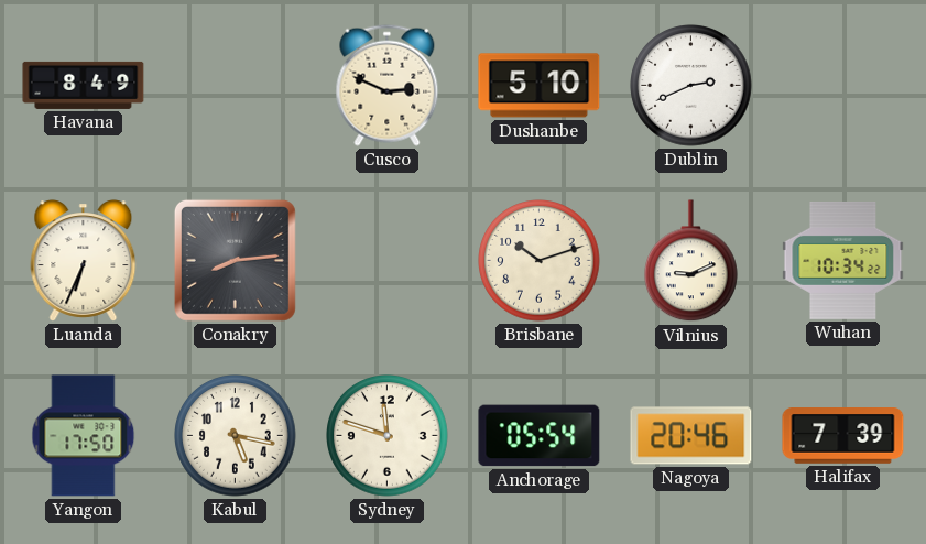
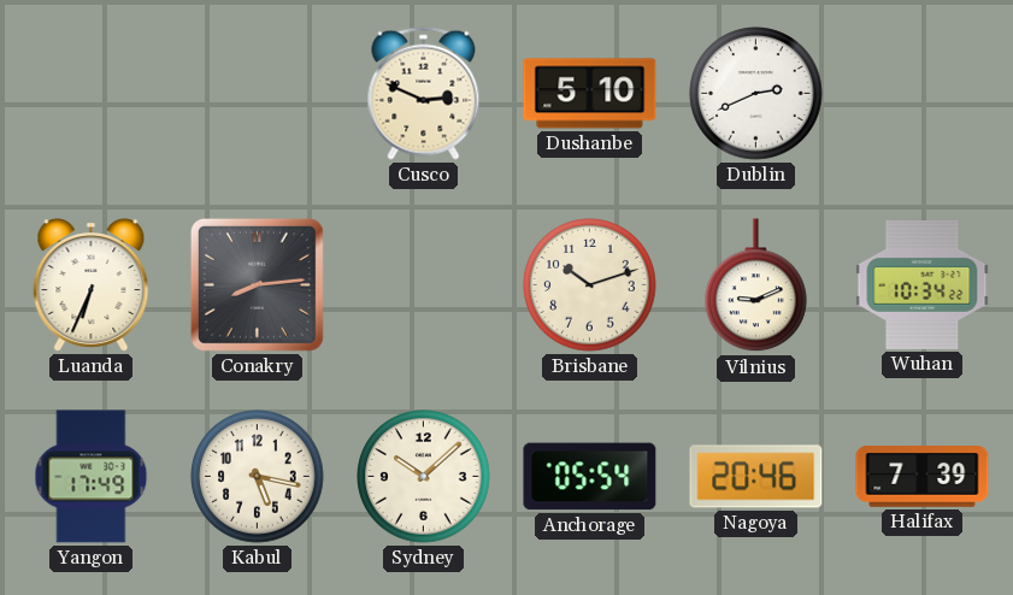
Havana: 8:49 -> none
Yangon: 17:50 -> 17:49
Sydney: 11:48 -> 10:08
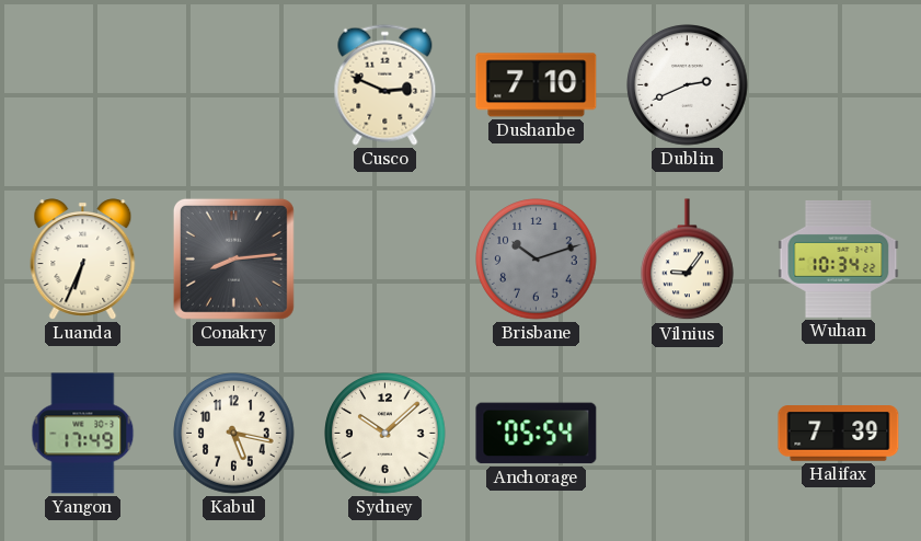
Dushanbe: 5:10 -> 7:10
Brisbane dial: cream -> grey
Vilnius: 9:11 -> 9:06
Nagoya: 20:46 -> none
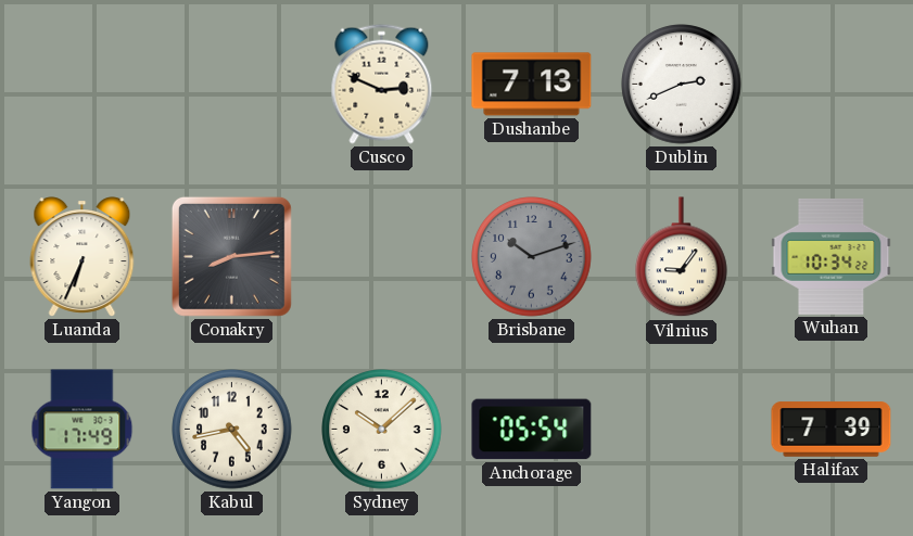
Dushanbe: 7:10 -> 7:13
Kabul: 5:17 -> 4:43
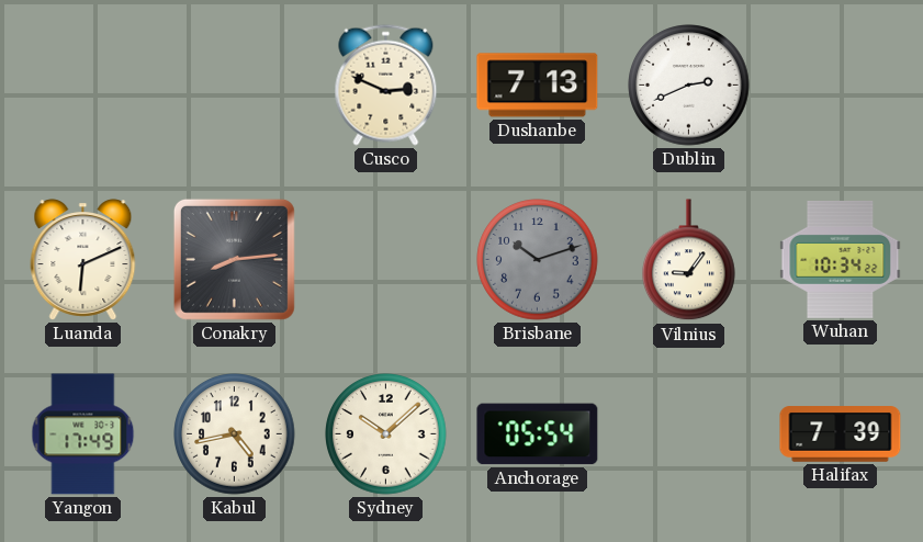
Luanda: 6:34 -> 6:11
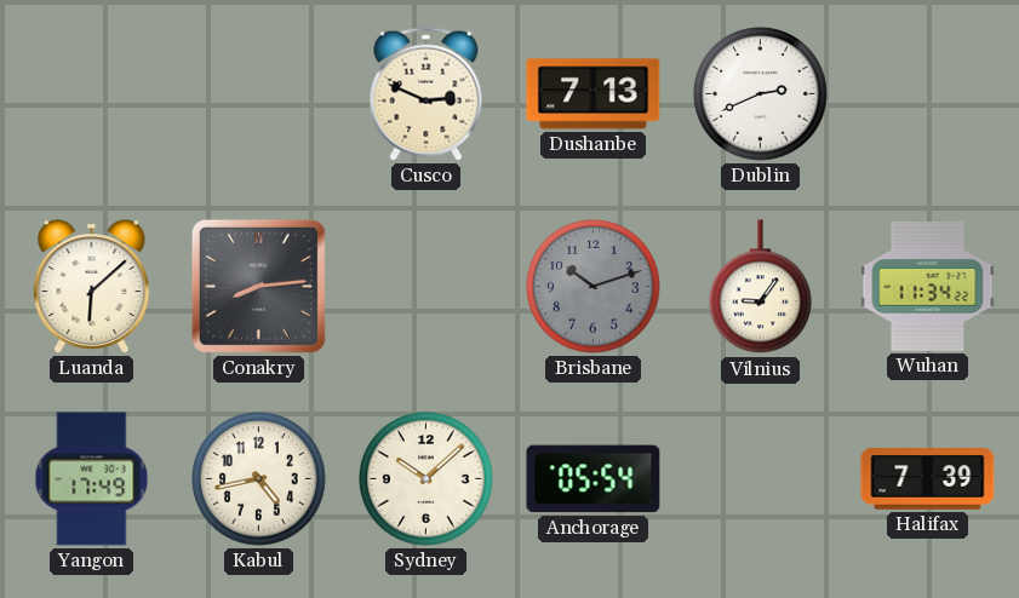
Luanda: 6:11 -> 6:08
Wuhan: 10:34 -> 11:34
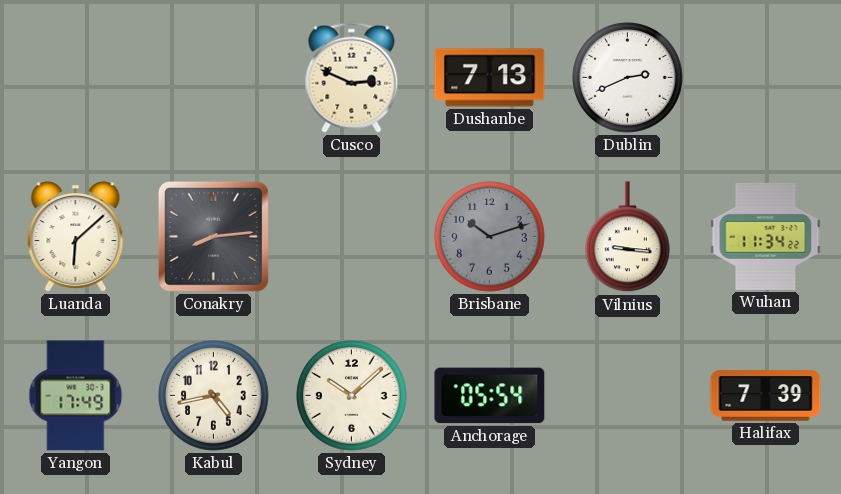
Vilnius: 9:06 -> 9:16
